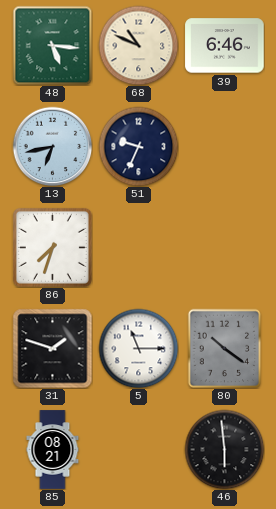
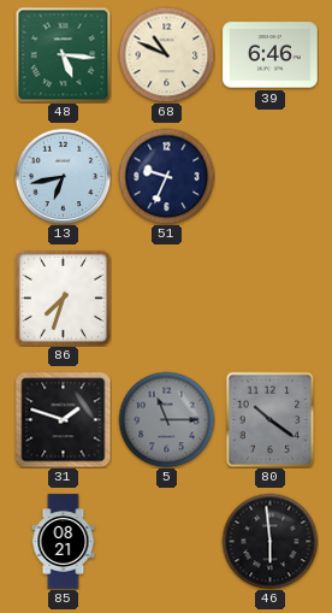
5 dial: white -> grey
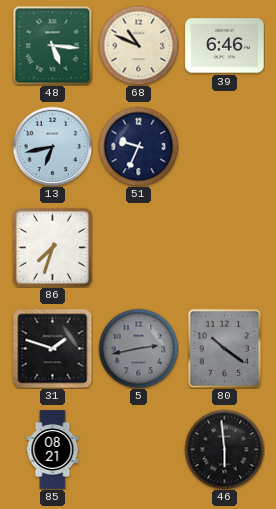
5: 11:15 -> 2:43
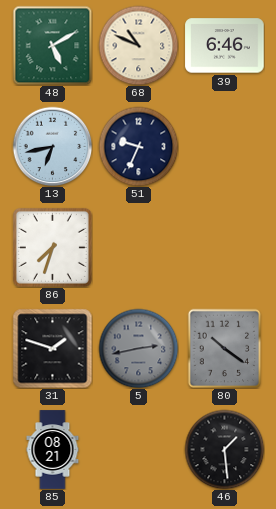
48: 5:16 -> 5:10
46: 5:59 -> 1:29
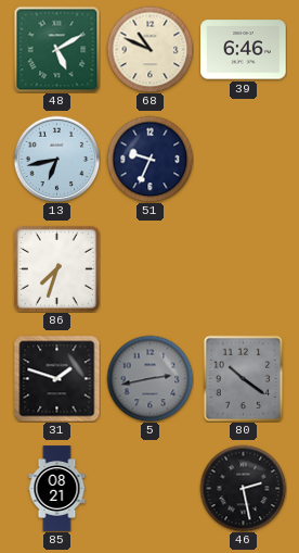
46: 1:29 -> 2:28
